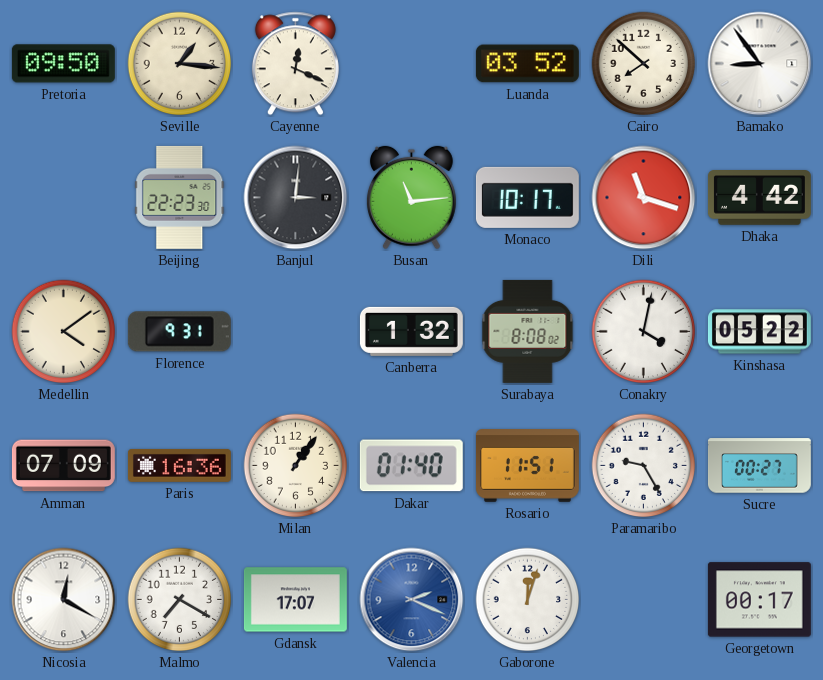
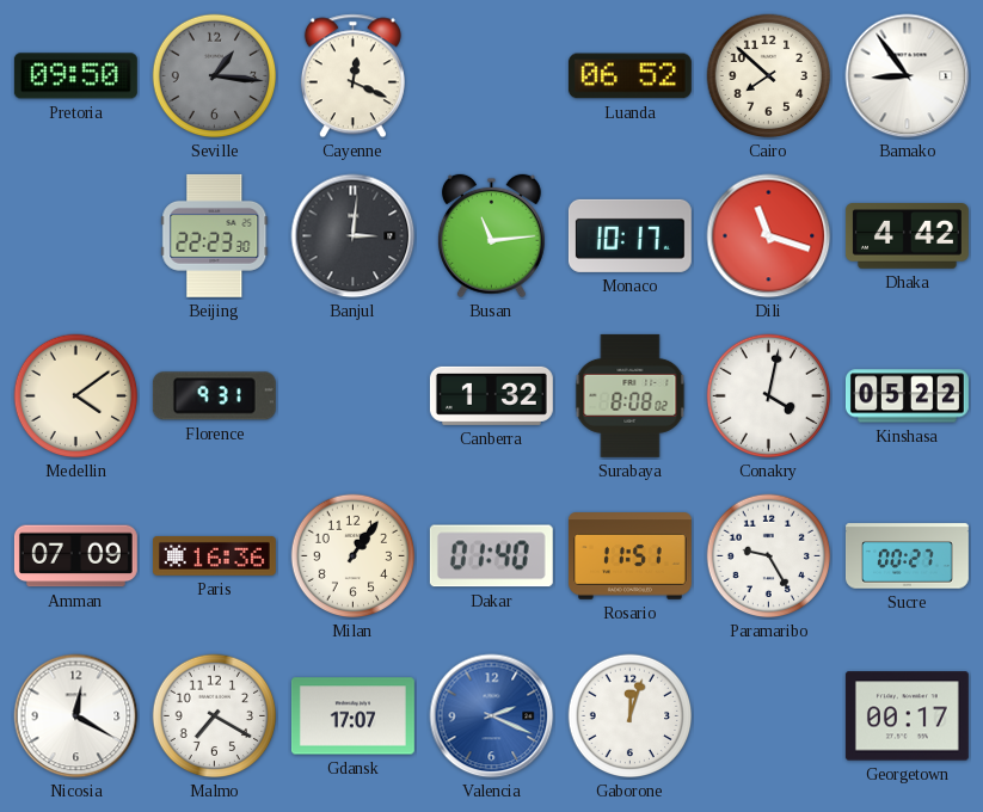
Seville dial: cream -> grey
Luanda: 03:52 -> 06:52
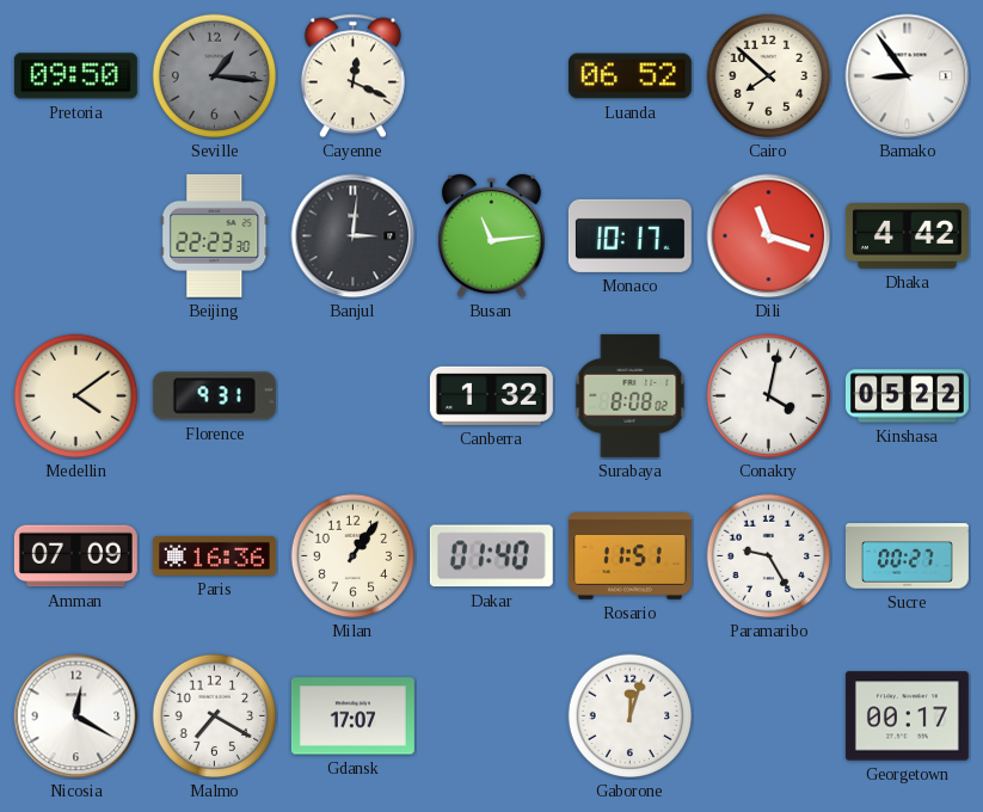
Valencia: 2:19 -> none
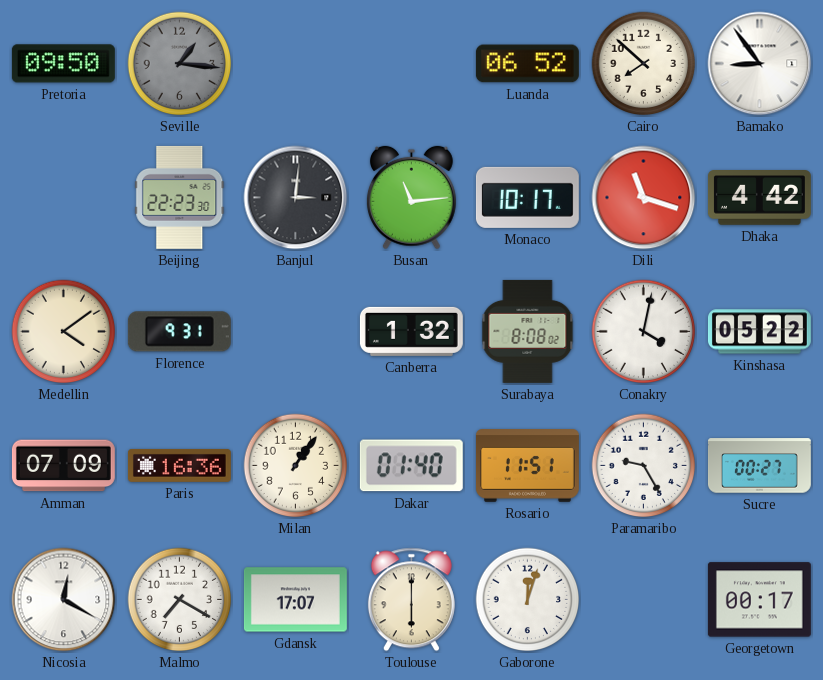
Cayenne: 12:19 -> none
Toulouse: none -> 6:00
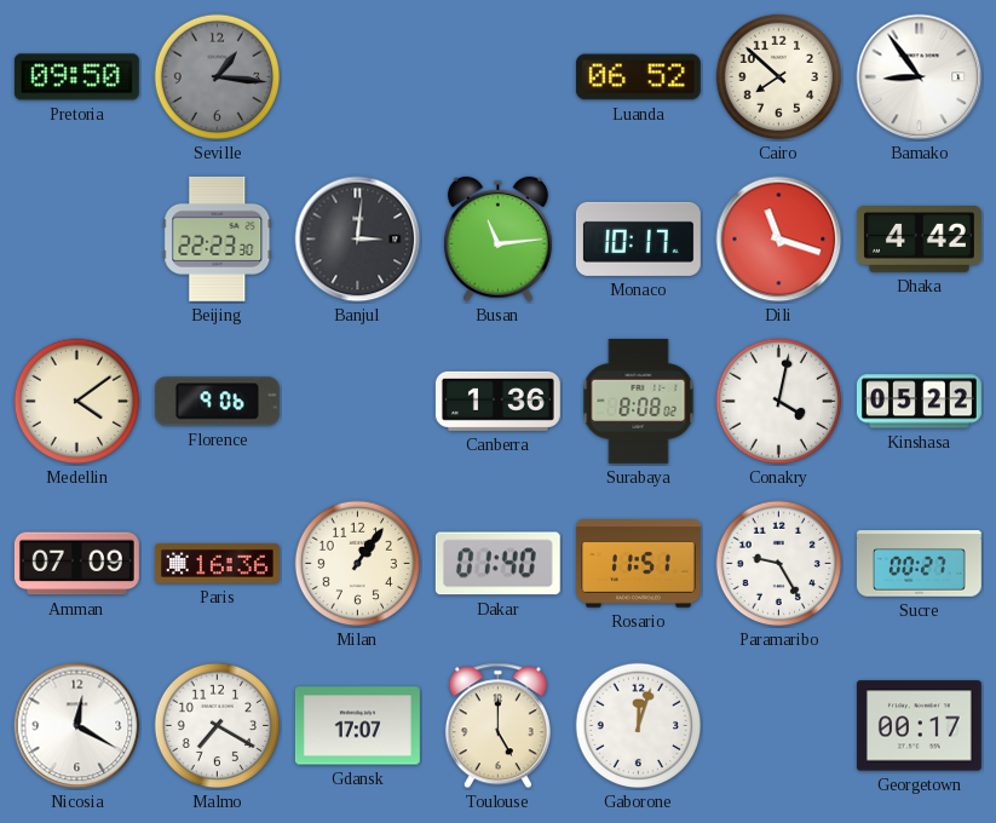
Florence: 9:31 -> 9:06
Canberra: 1:32 -> 1:36
Toulouse: 6:00 -> 5:00
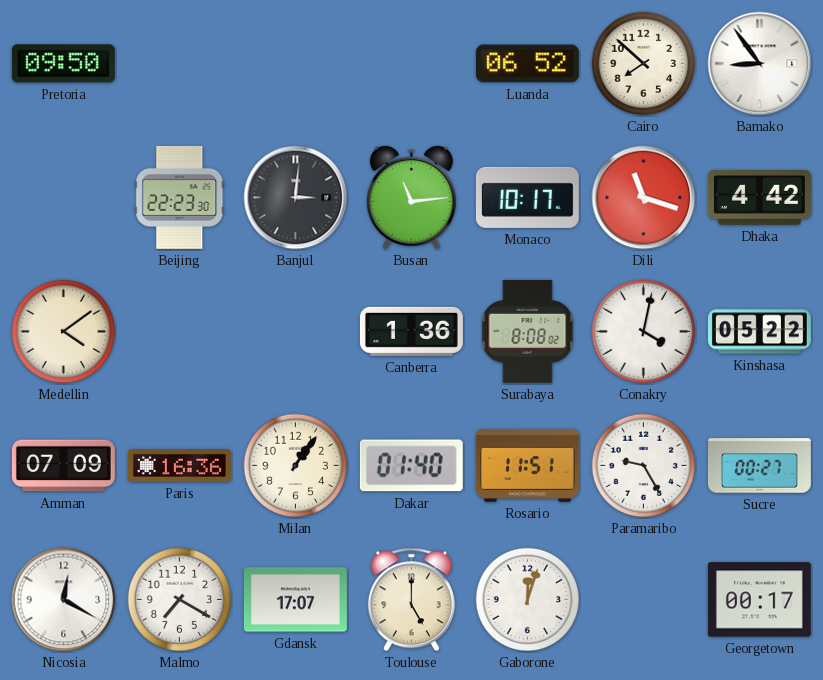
Seville: 1:16 -> none
Florence: 9:06 -> none
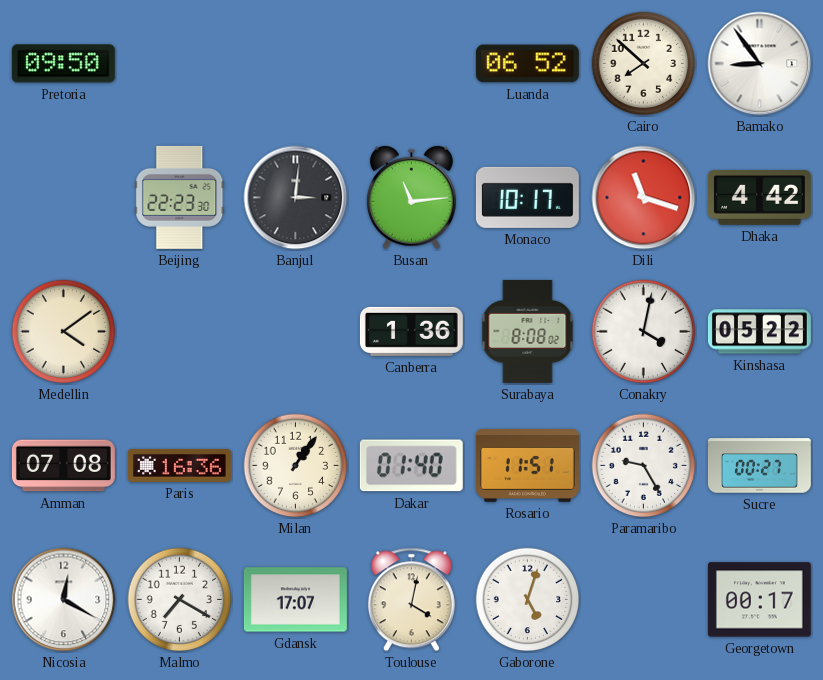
Amman: 07:09 -> 07:08
Toulouse: 5:00 -> 4:02
Gaborone: 12:03 -> 5:03
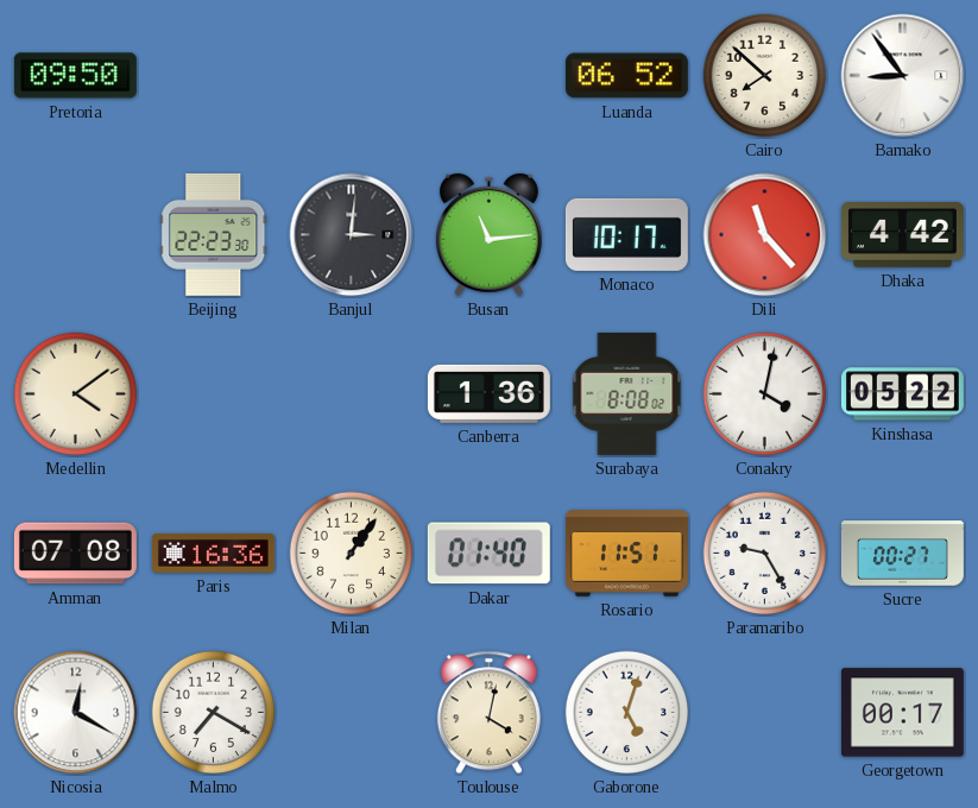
Dili: 11:18 -> 11:23
Gdansk: 17:07 -> none
